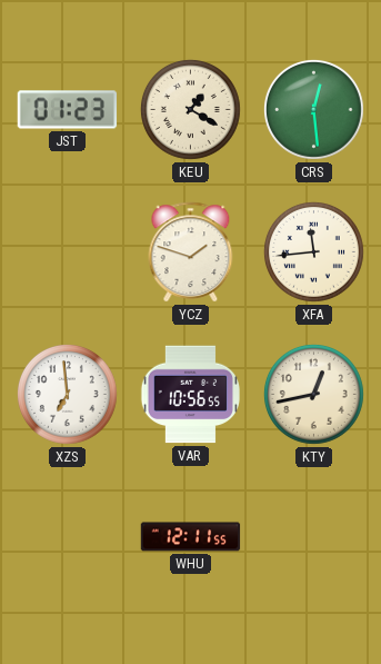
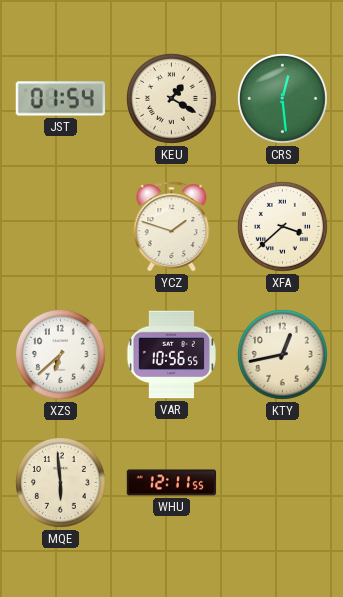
JST: 01:23 -> 01:54
XFA: 11:44 -> 3:38
XZS: 6:59 -> 6:38
MQE: none -> 5:59
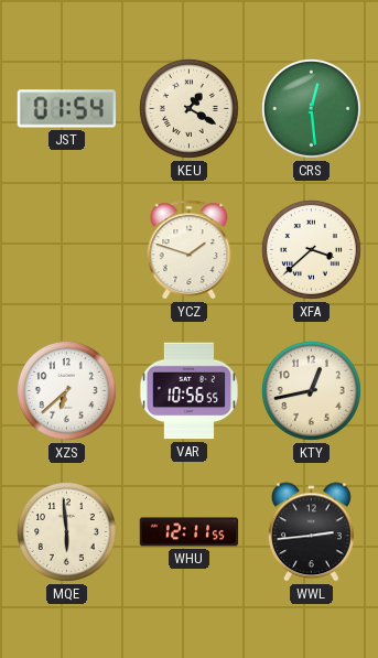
WWL: none -> 2:44
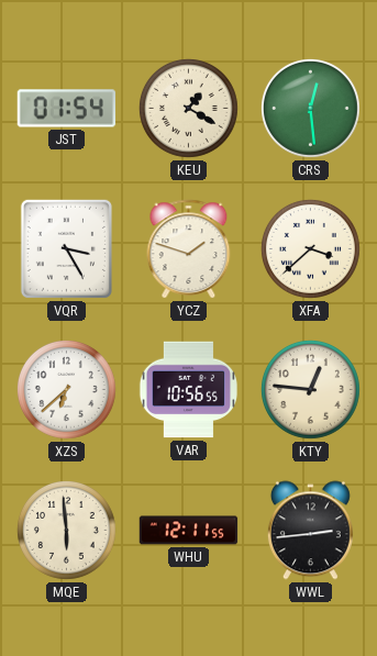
VQR: none -> 3:25
KTY: 12:43 -> 12:46
